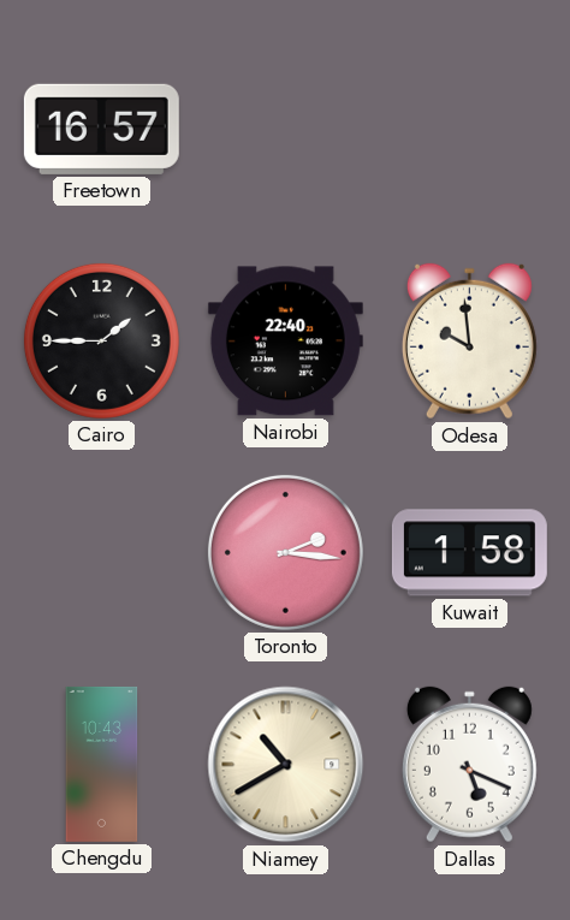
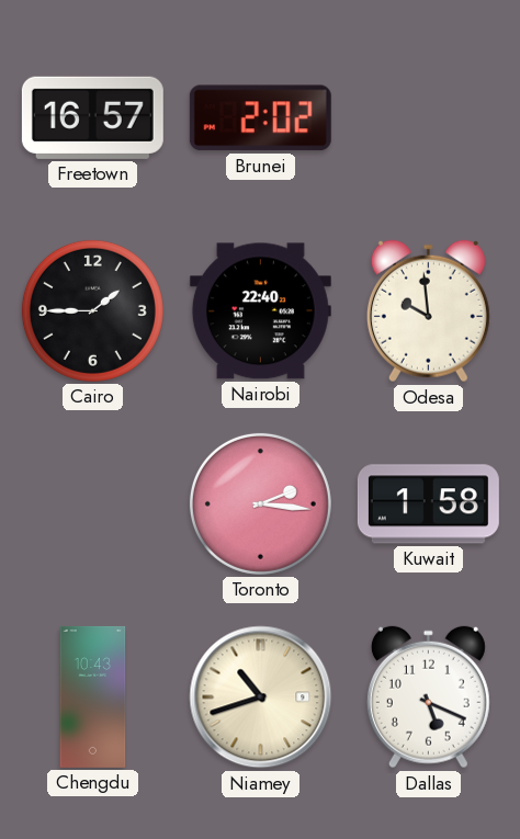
Brunei: none -> 2:02
Niamey: 10:40 -> 10:42
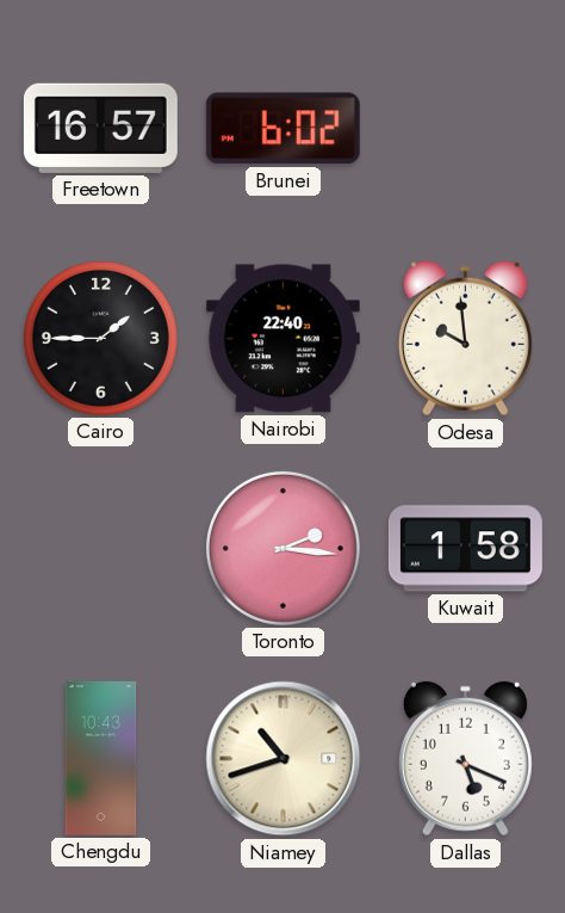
Brunei: 2:02 -> 6:02
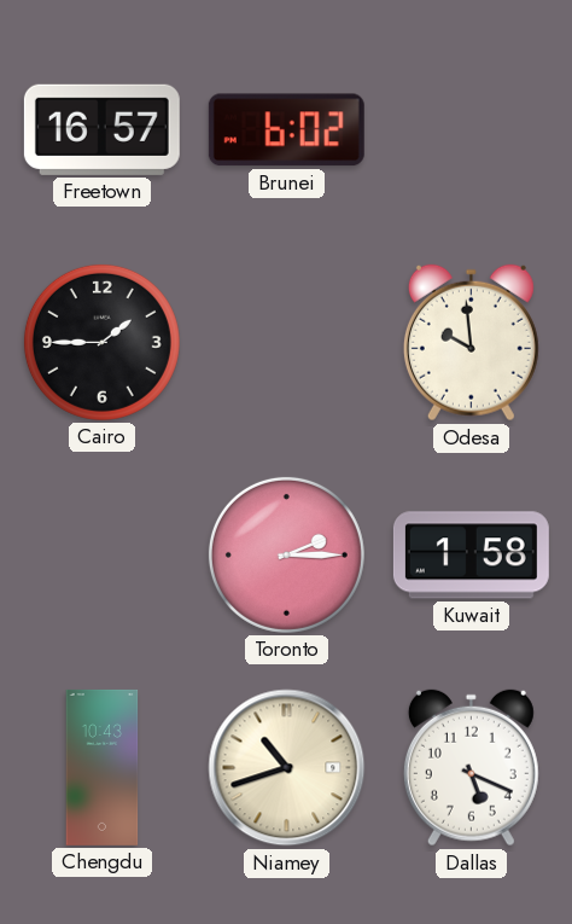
Nairobi: 22:40 -> none
Toronto: 2:16 -> 2:15
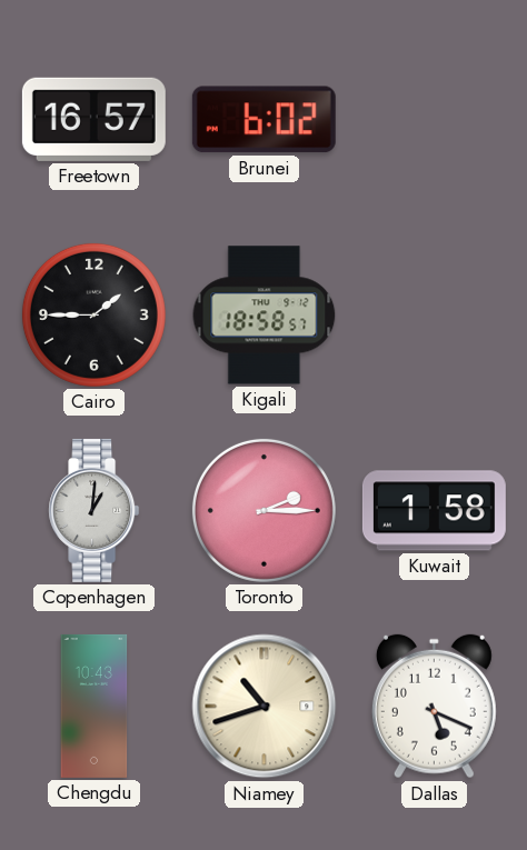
Kigali: none -> 18:58
Odesa: 9:59 -> none
Copenhagen: none -> 1:01
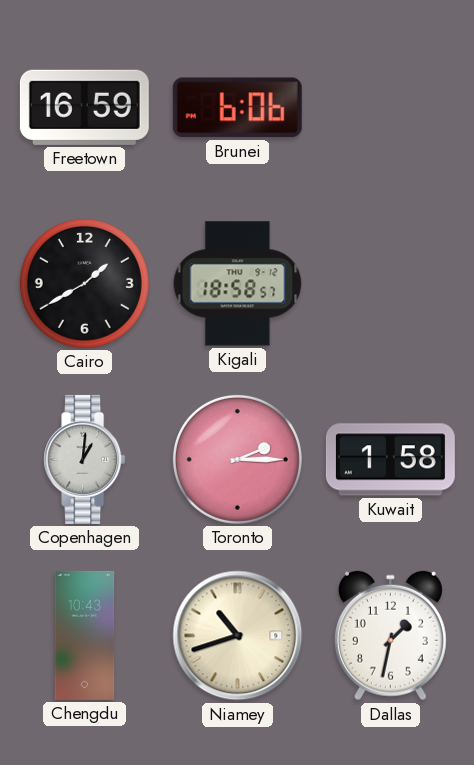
Freetown: 16:57 -> 16:59
Brunei: 6:02 -> 6:06
Cairo: 1:45 -> 1:40
Dallas: 5:19 -> 1:32
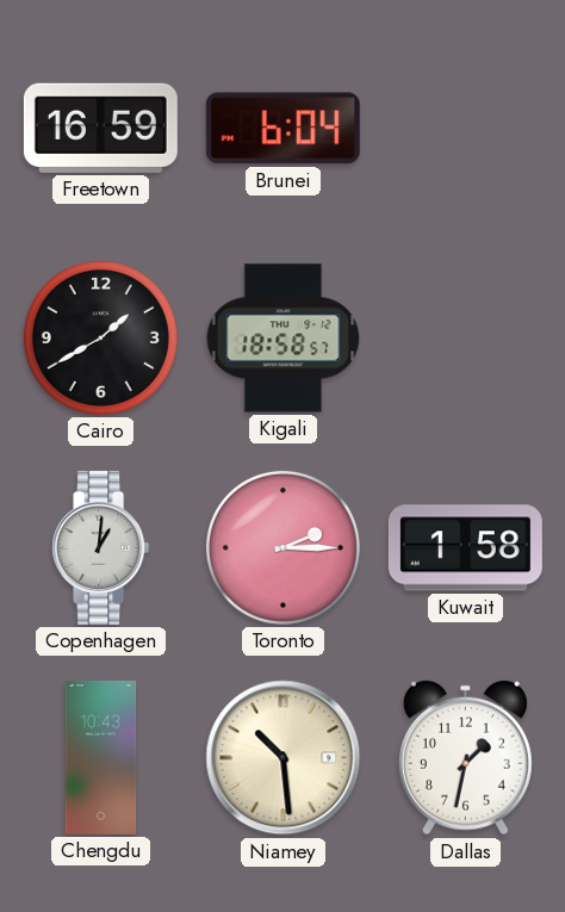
Brunei: 6:06 -> 6:04
Niamey: 10:42 -> 10:29
